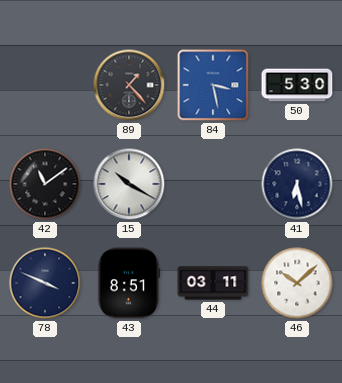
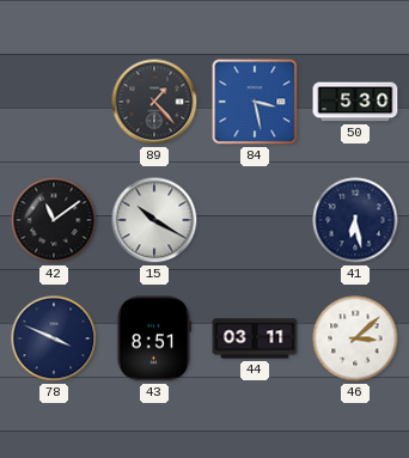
46: 10:08 -> 3:08
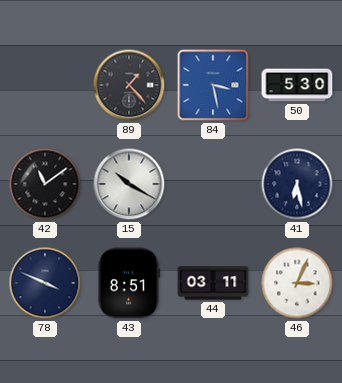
46: 3:08 -> 3:04
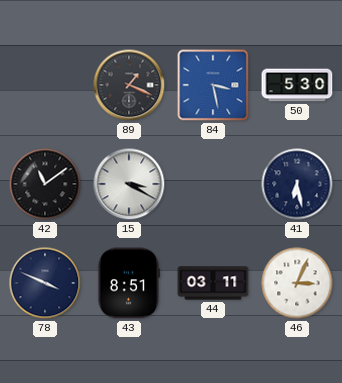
89: 1:23 -> 1:19
15: 10:20 -> 3:20
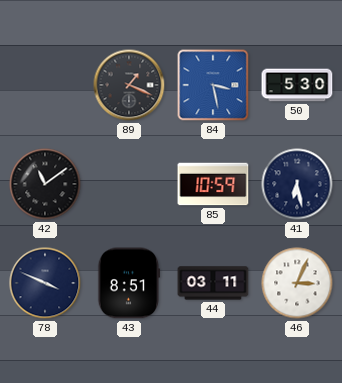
15: 3:20 -> none
85: none -> 10:59
